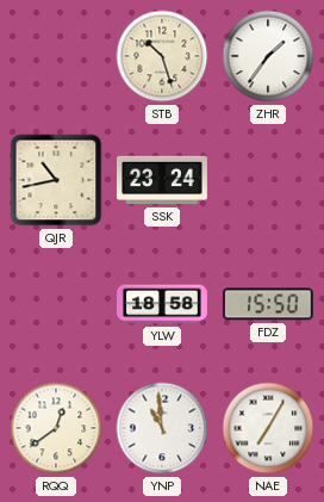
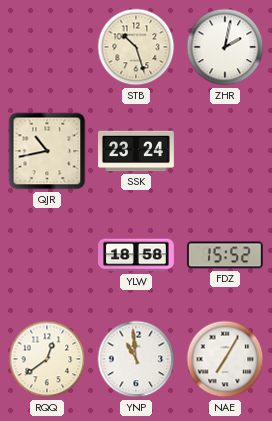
ZHR: 1:36 -> 2:02
FDZ: 15:50 -> 15:52
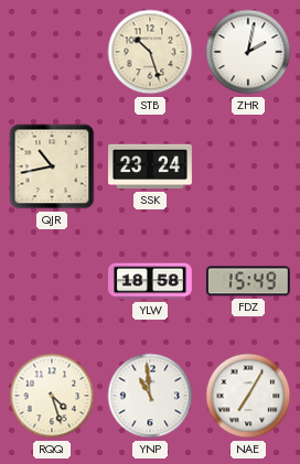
FDZ: 15:52 -> 15:49
RQQ: 12:39 -> 4:27
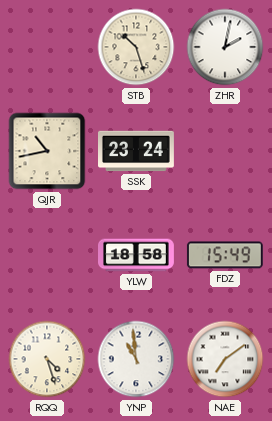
NAE: 7:05 -> 7:09
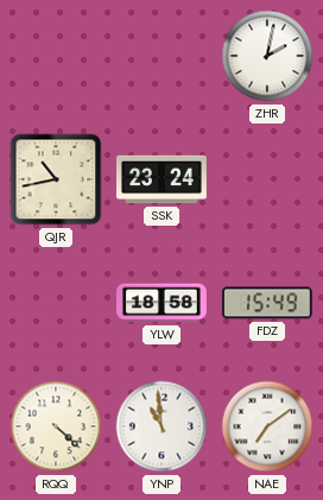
STB: 10:27 -> none
RQQ: 4:27 -> 4:22
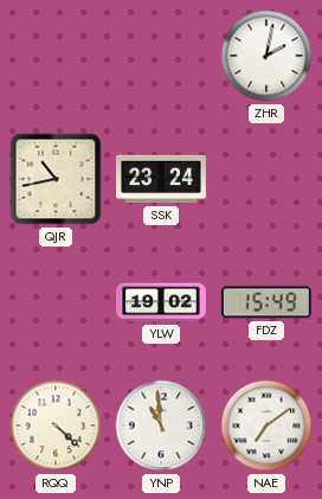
YLW: 18:58 -> 19:02
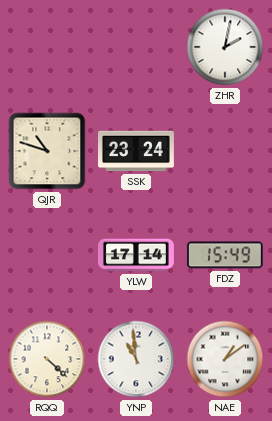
QJR: 10:43 -> 10:48
YLW: 19:02 -> 17:14
NAE: 7:09 -> 1:09
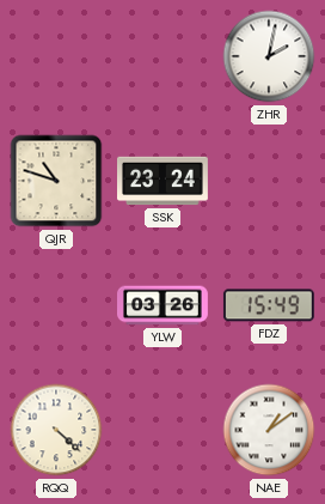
YLW: 17:14 -> 03:26
YNP: 10:59 -> none
